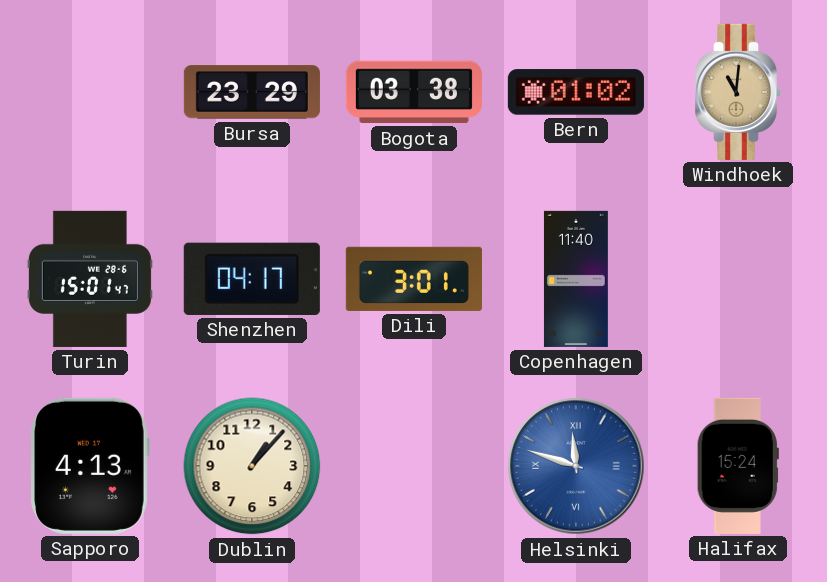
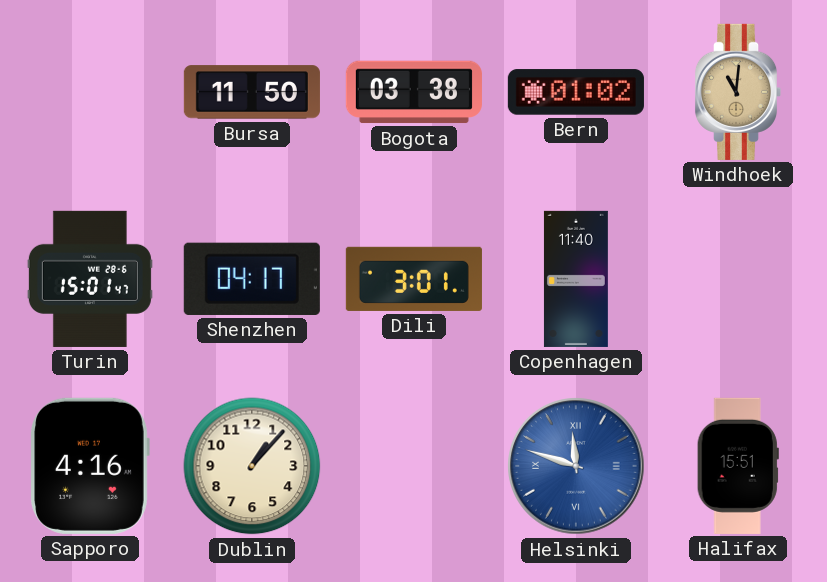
Bursa: 23:29 -> 11:50
Sapporo: 4:13 -> 4:16
Halifax: 15:24 -> 15:51
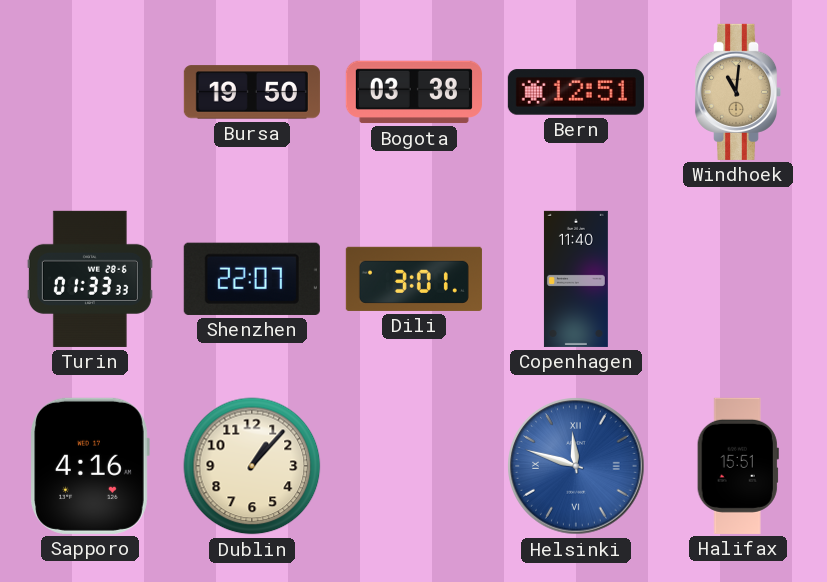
Bursa: 11:50 -> 19:50
Bern: 01:02 -> 12:51
Turin: 15:01 -> 01:33
Shenzhen: 04:17 -> 22:07
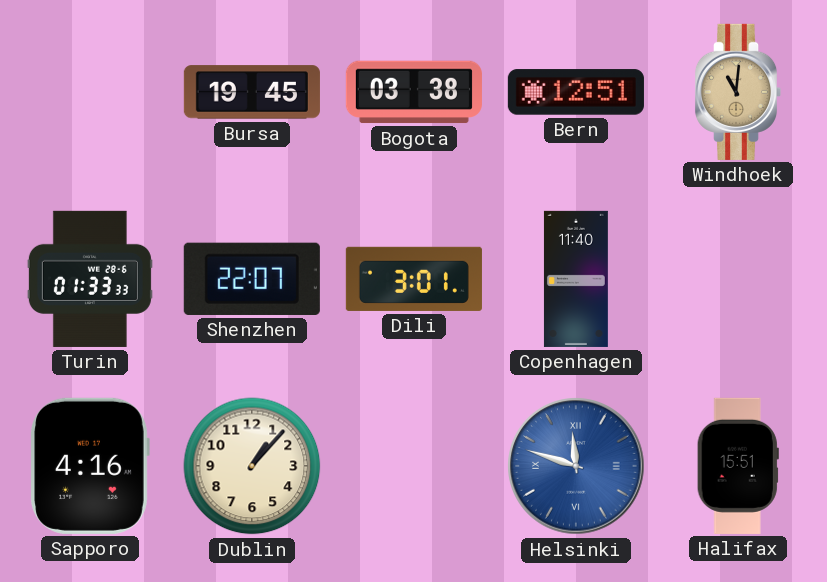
Bursa: 19:50 -> 19:45
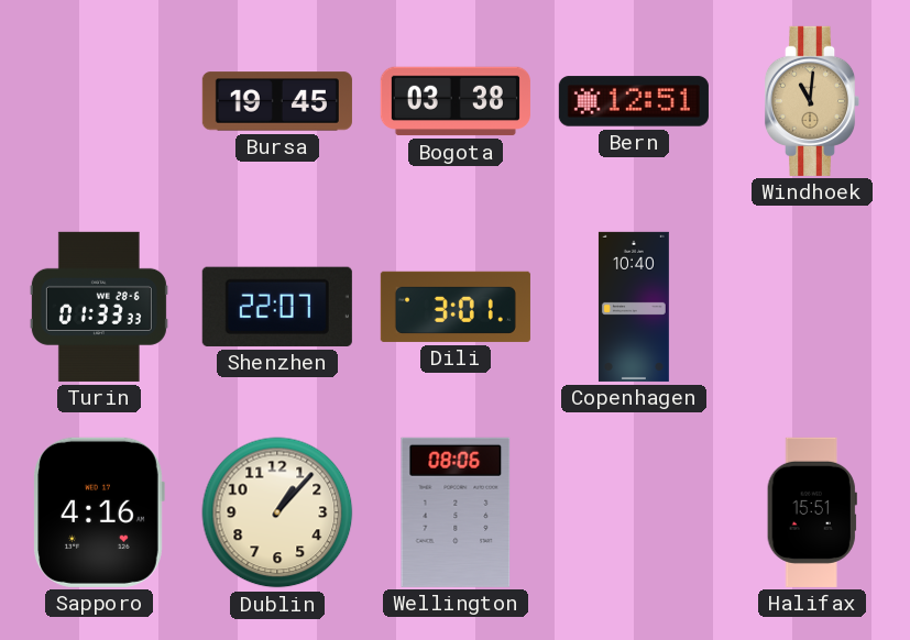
Copenhagen: 11:40 -> 10:40
Wellington: none -> 08:06
Helsinki: 11:48 -> none
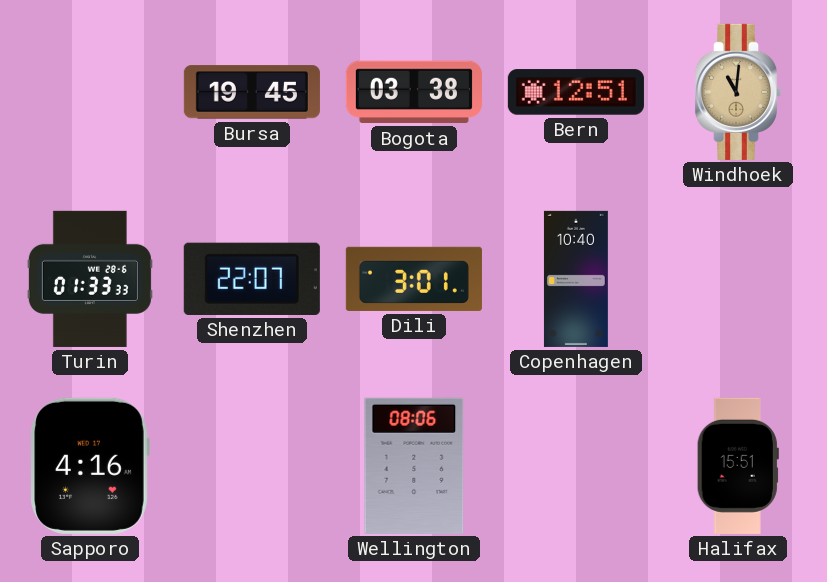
Dublin: 1:07 -> none
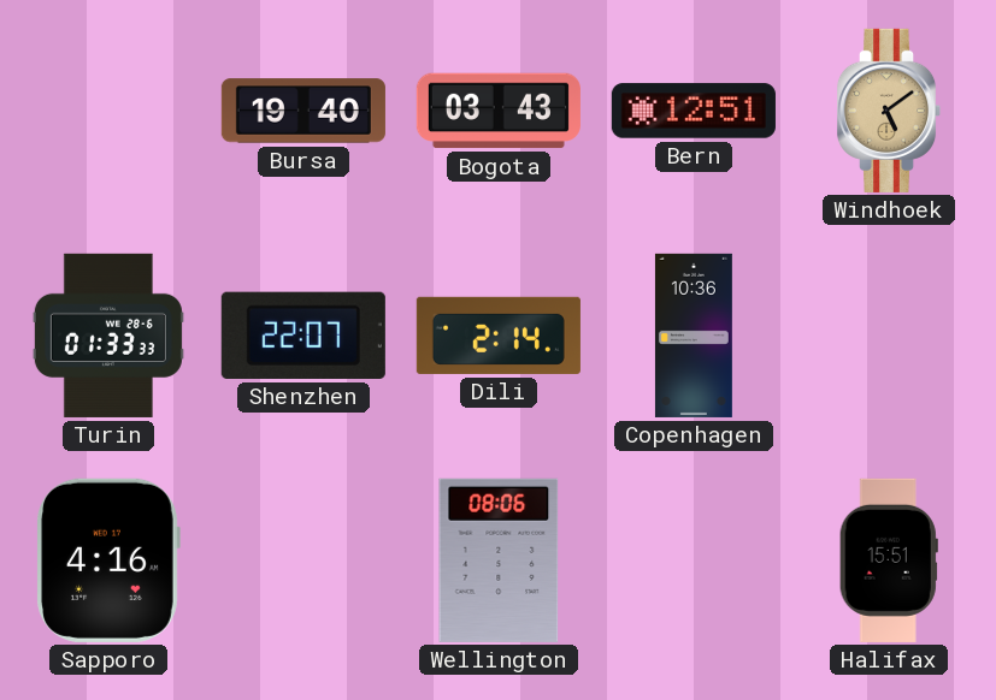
Bursa: 19:45 -> 19:40
Bogota: 03:38 -> 03:43
Windhoek: 11:01 -> 5:09
Dili: 3:01 -> 2:14
Copenhagen: 10:40 -> 10:36
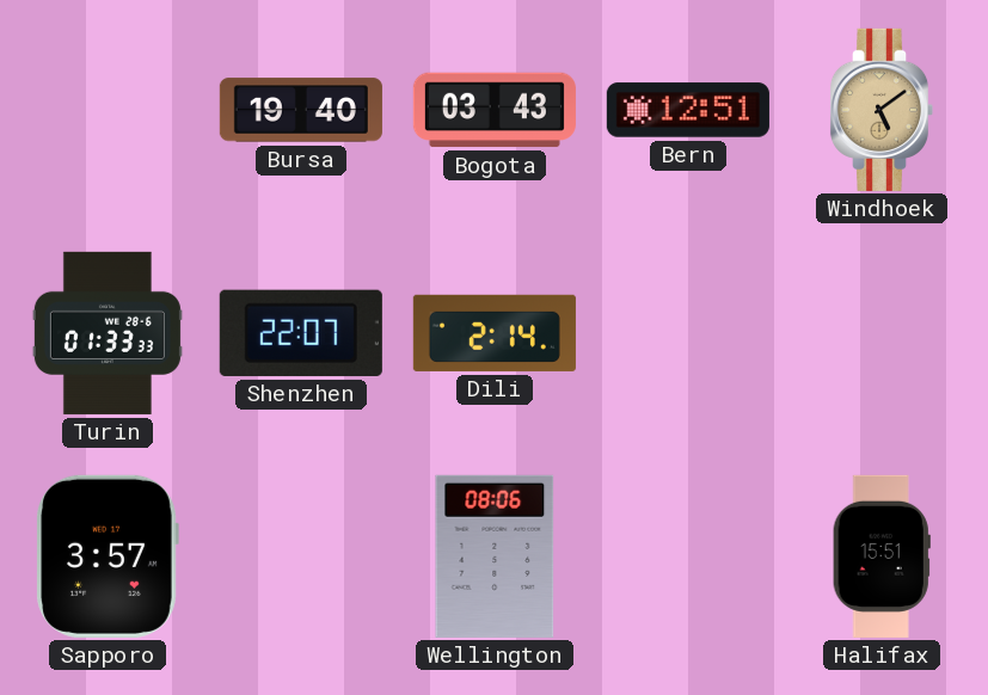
Copenhagen: 10:36 -> none
Sapporo: 4:16 -> 3:57
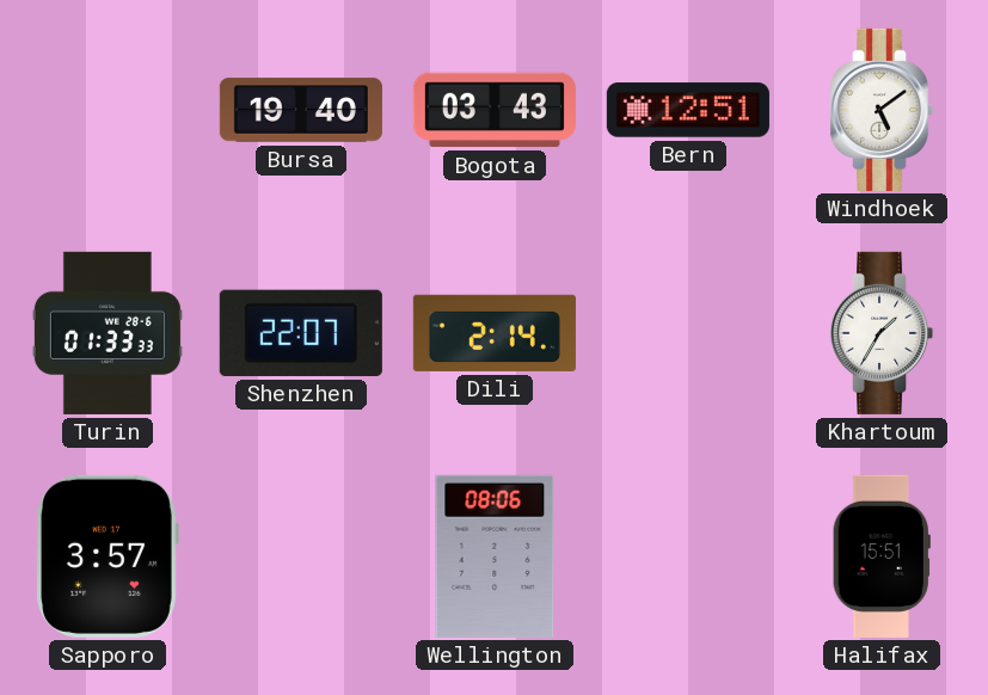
Windhoek dial: champagne -> white
Khartoum: none -> 1:35
